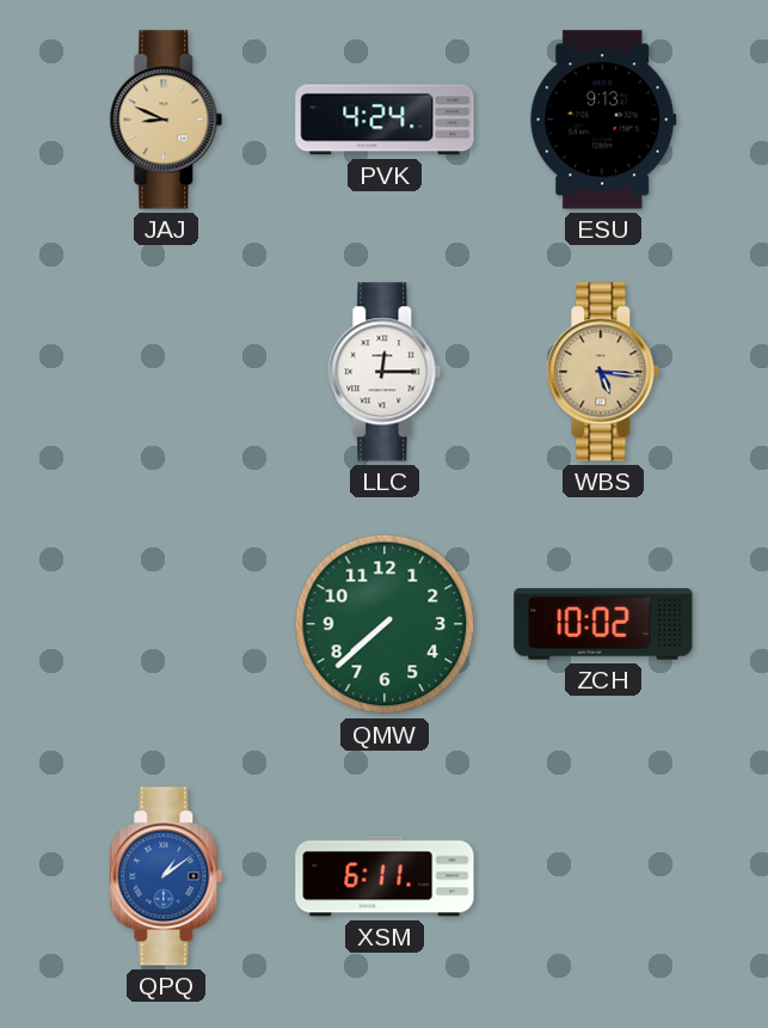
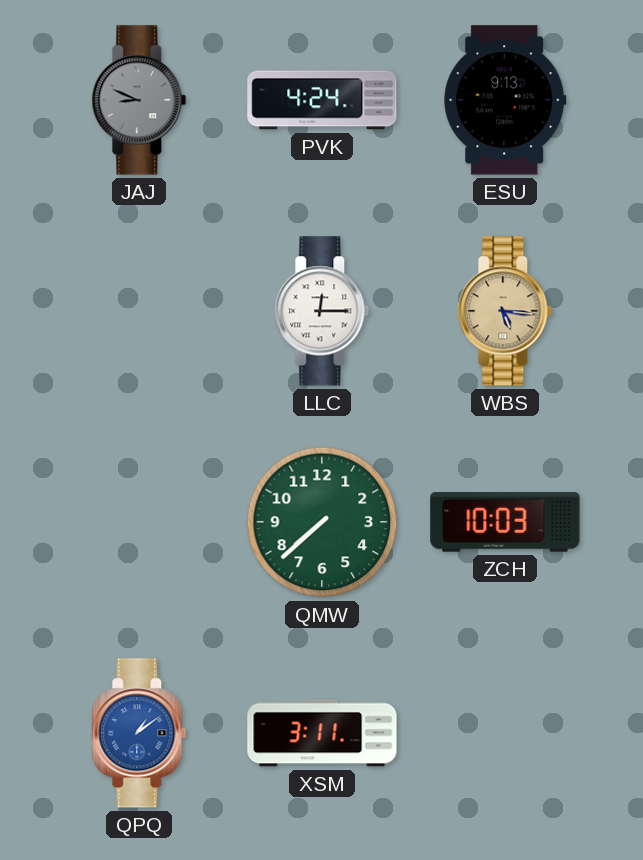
JAJ dial: champagne -> grey
ZCH: 10:02 -> 10:03
XSM: 6:11 -> 3:11
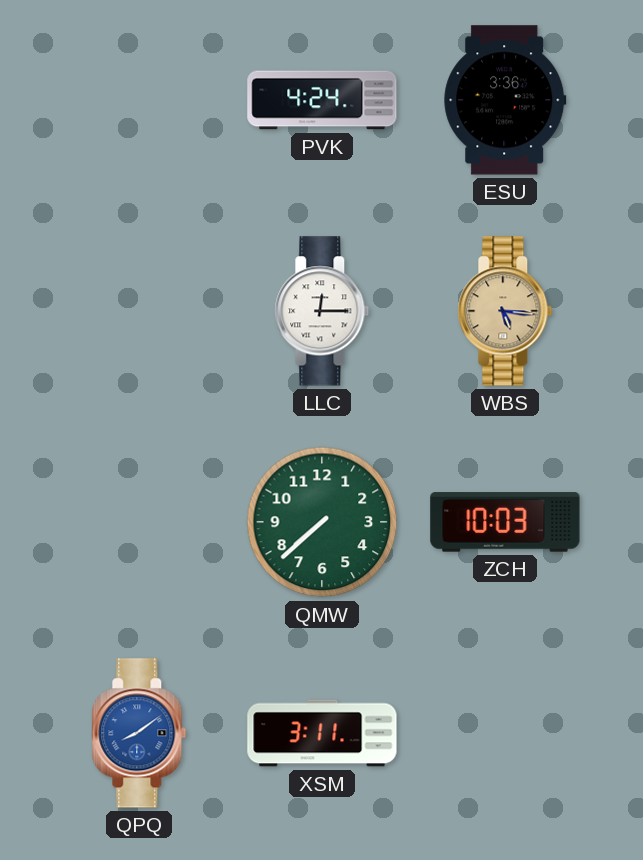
JAJ: 8:49 -> none
ESU: 9:13 -> 3:36
QPQ: 1:09 -> 8:09
